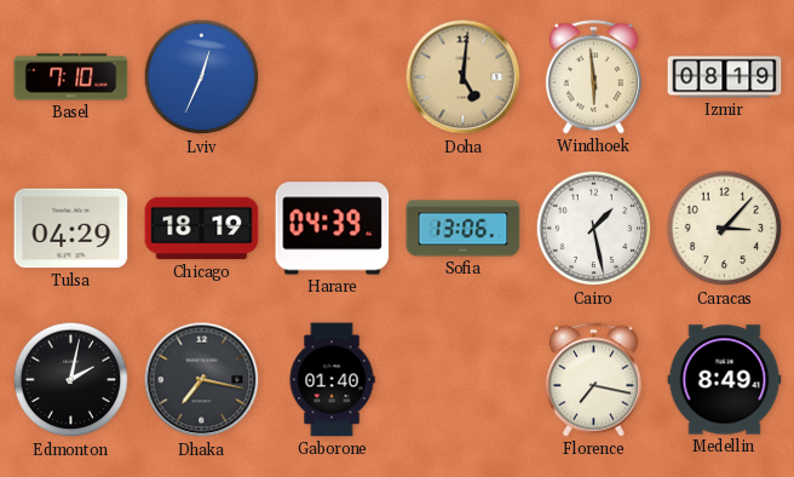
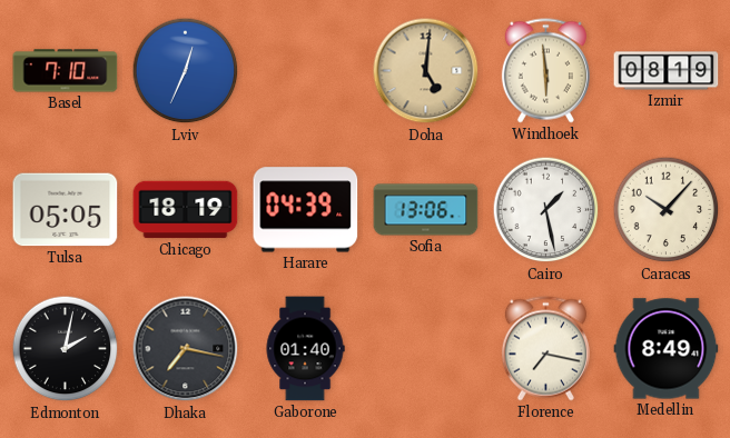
Tulsa: 04:29 -> 05:05
Caracas: 3:07 -> 10:07
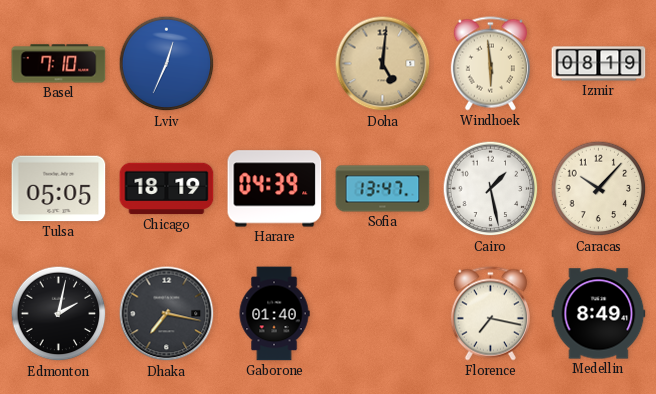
Sofia: 13:06 -> 13:47
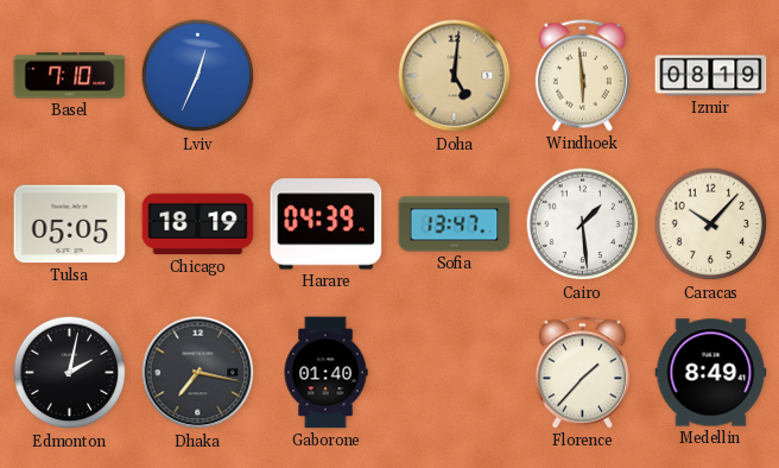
Cairo: 1:28 -> 1:29
Florence: 7:17 -> 1:37
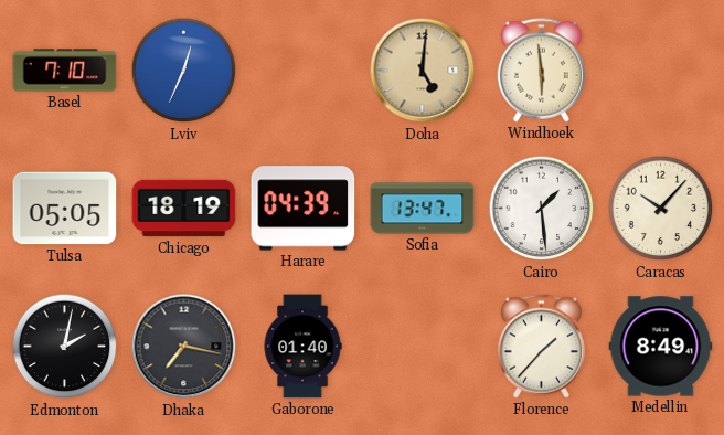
Izmir: 08:19 -> none
